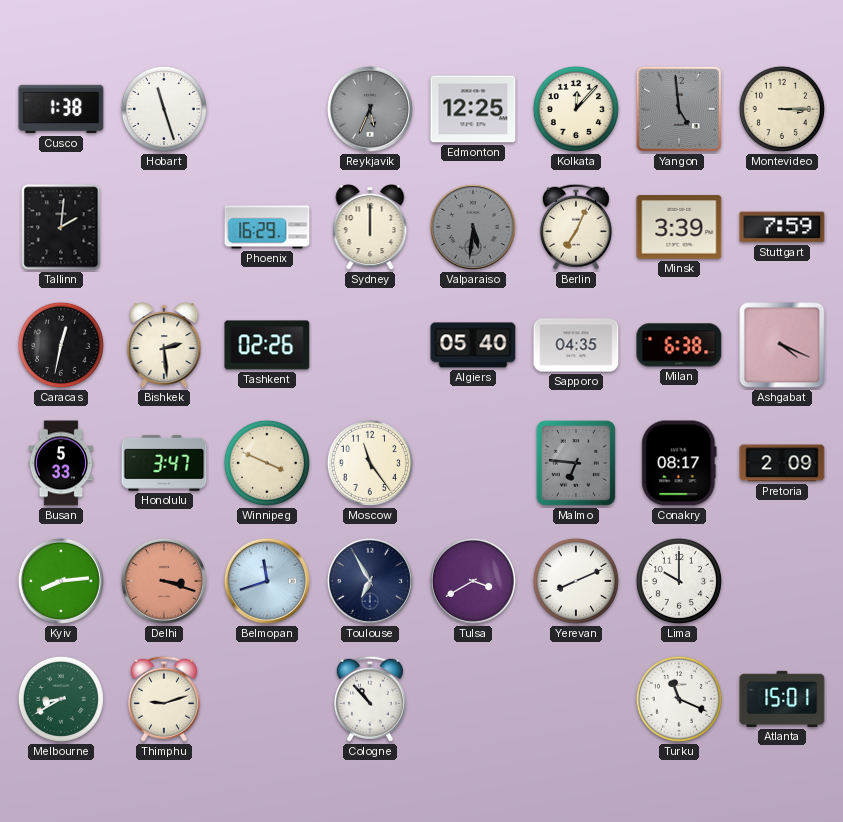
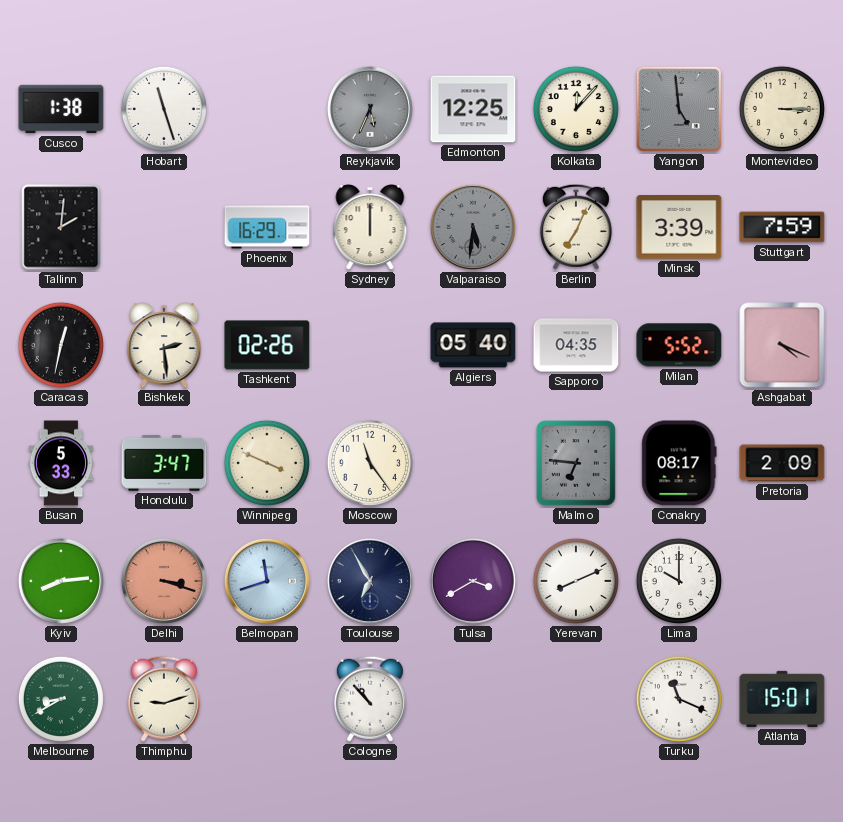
Milan: 6:38 -> 5:52
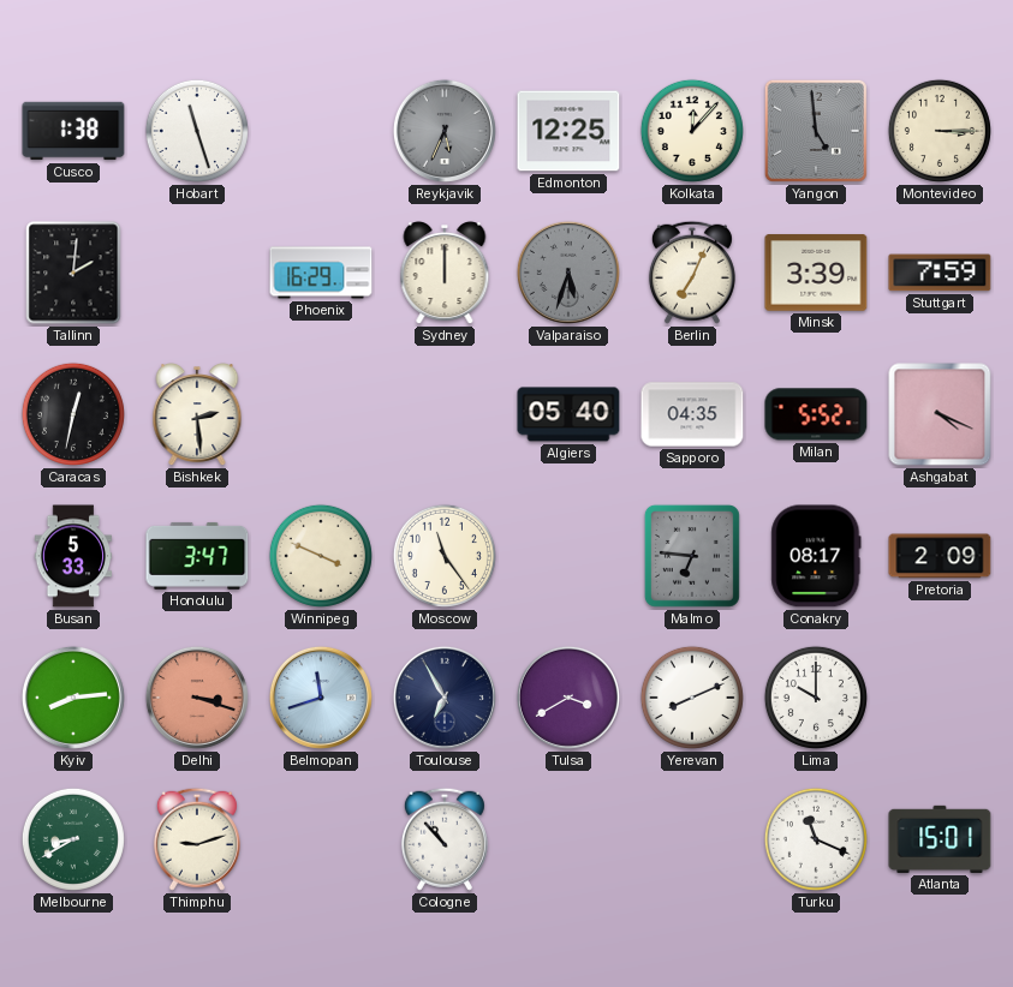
Valparaiso: 5:31 -> 5:33
Tashkent: 02:26 -> none
